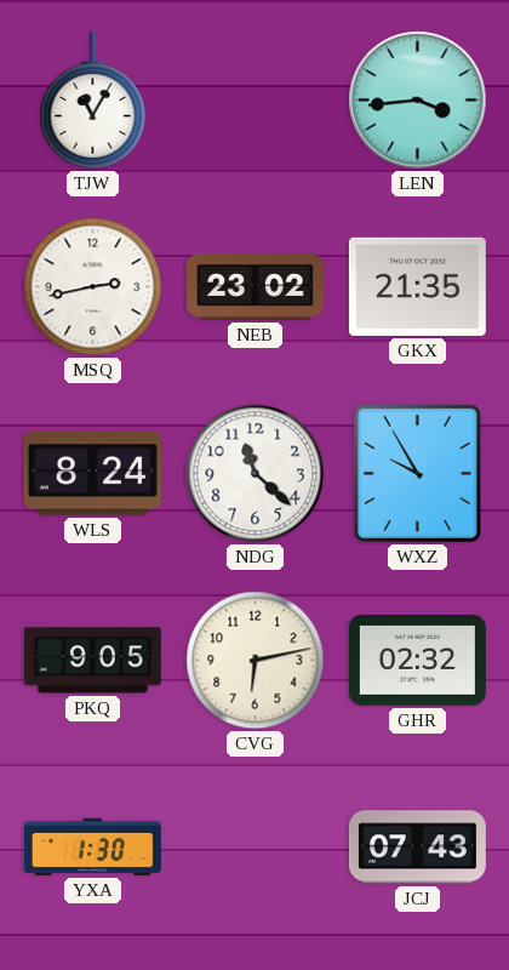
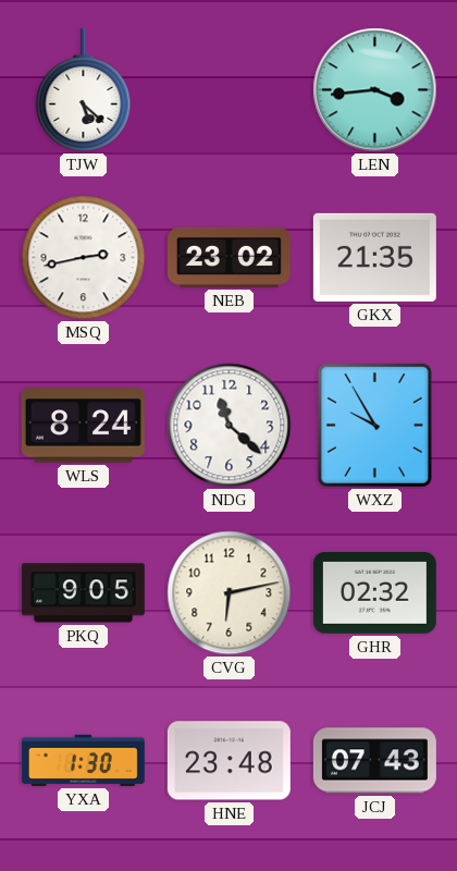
TJW: 11:05 -> 5:22
HNE: none -> 23:48
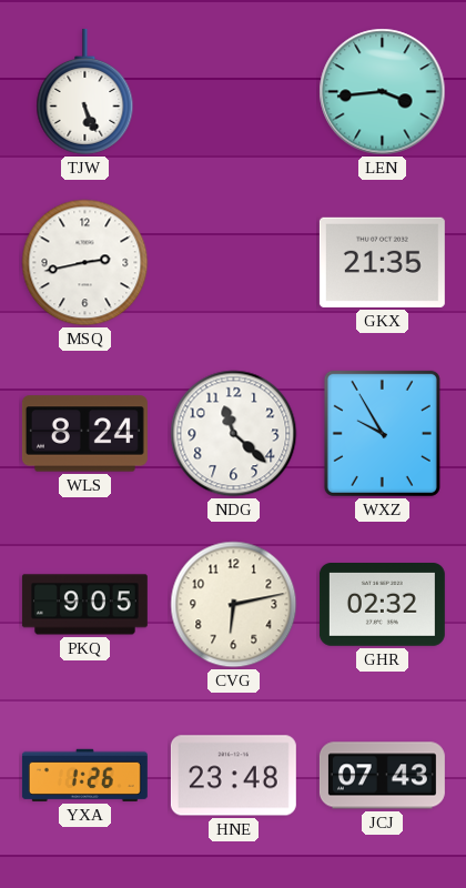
TJW: 5:22 -> 5:26
NEB: 23:02 -> none
YXA: 1:30 -> 1:26
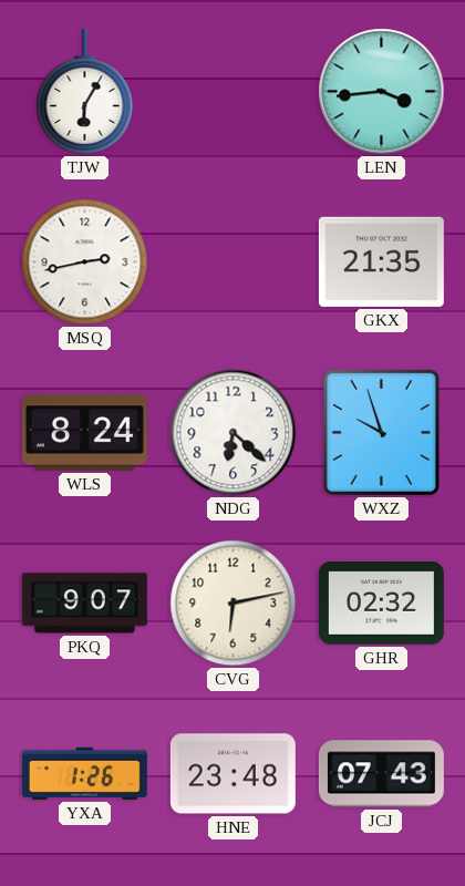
TJW: 5:26 -> 6:05
NDG: 11:22 -> 6:22
WXZ: 9:55 -> 9:57
PKQ: 9:05 -> 9:07
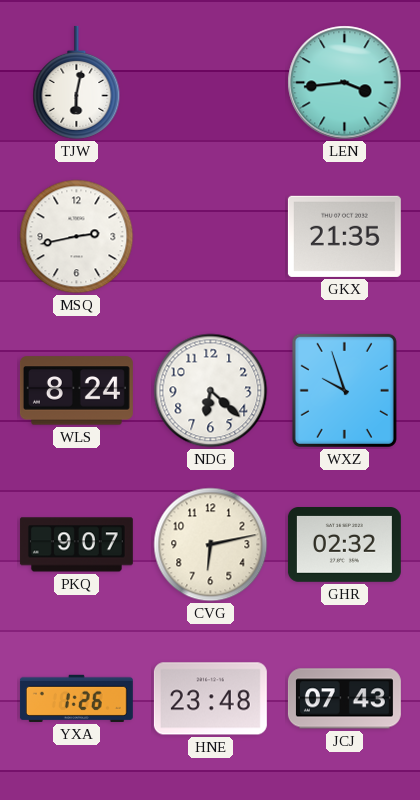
TJW: 6:05 -> 6:02
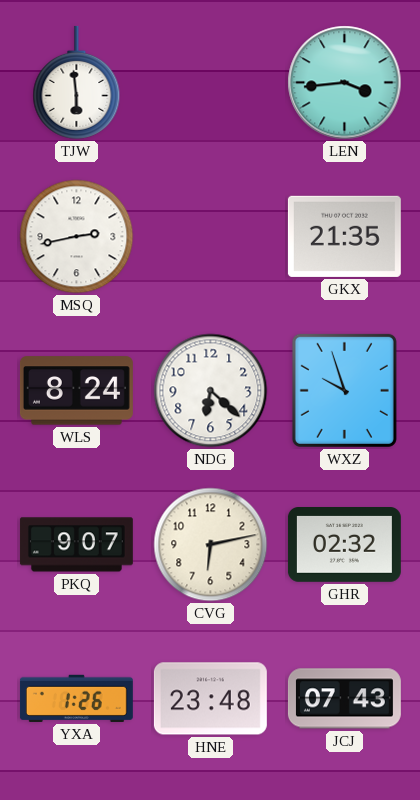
TJW: 6:02 -> 5:59
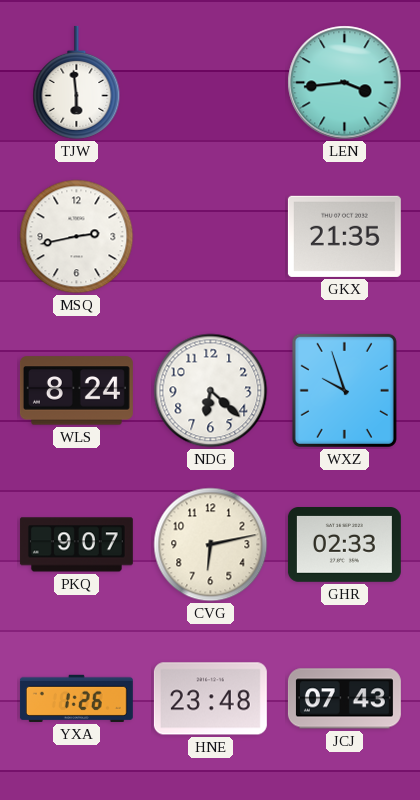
GHR: 02:32 -> 02:33
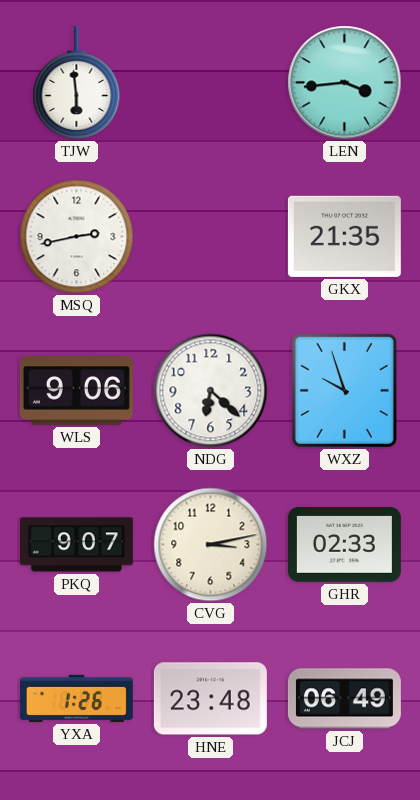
WLS: 8:24 -> 9:06
CVG: 6:13 -> 3:13
JCJ: 07:43 -> 06:49
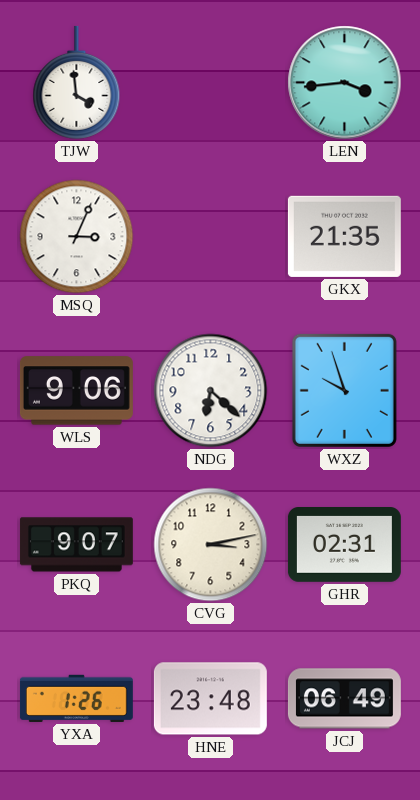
TJW: 5:59 -> 3:59
MSQ: 2:43 -> 3:04
GHR: 02:33 -> 02:31
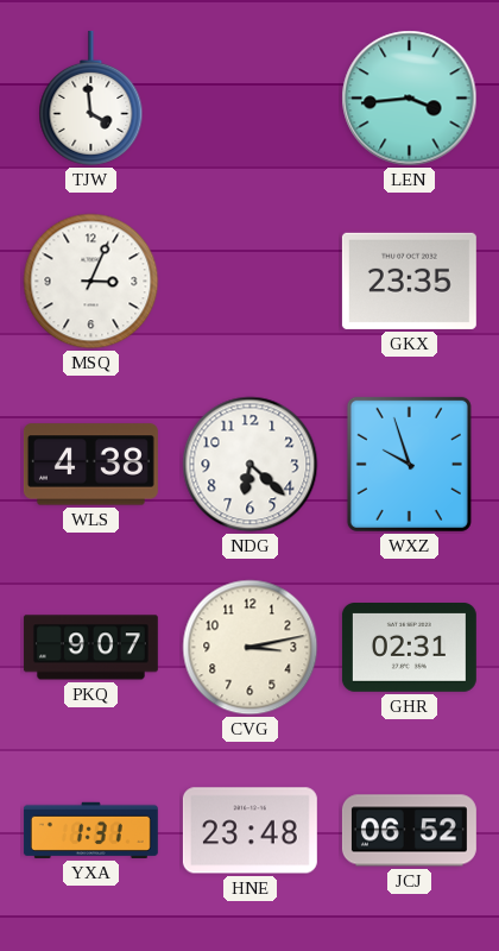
GKX: 21:35 -> 23:35
WLS: 9:06 -> 4:38
YXA: 1:26 -> 1:31
JCJ: 06:49 -> 06:52
